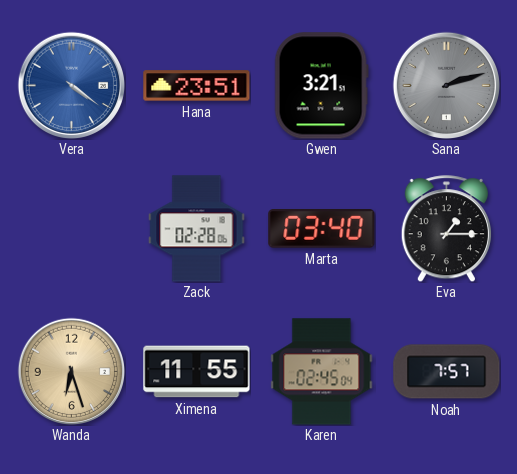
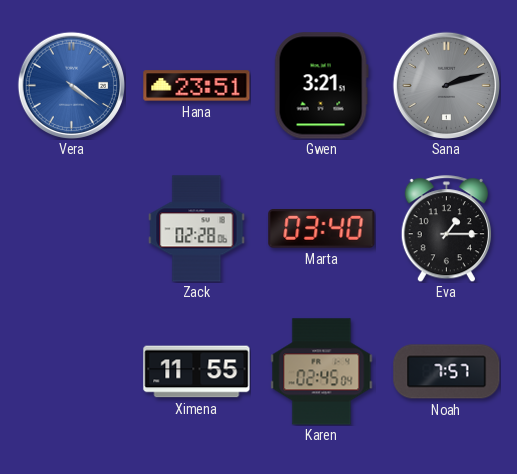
Wanda: 6:27 -> none
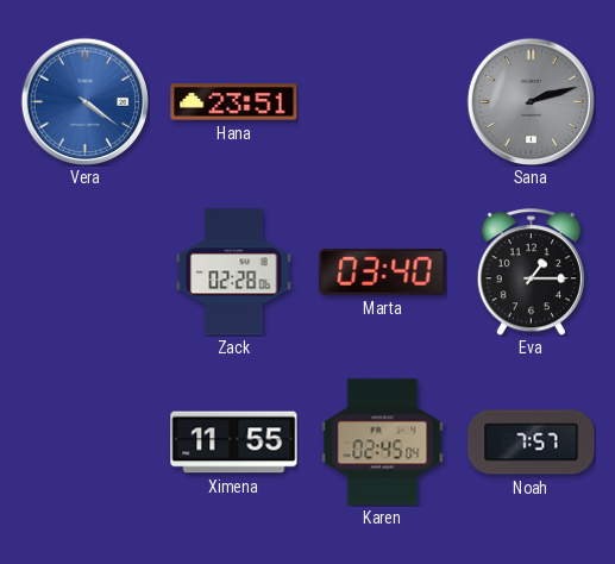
Gwen: 3:21 -> none
